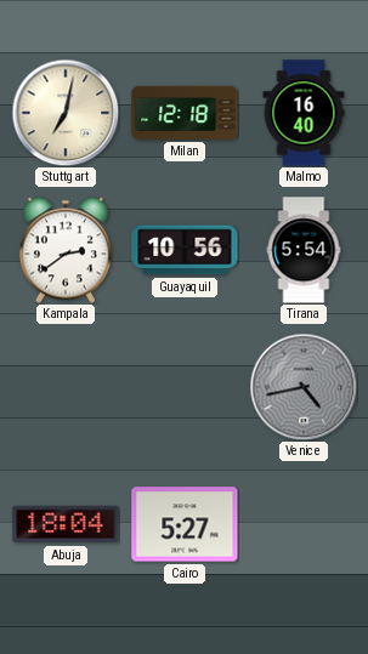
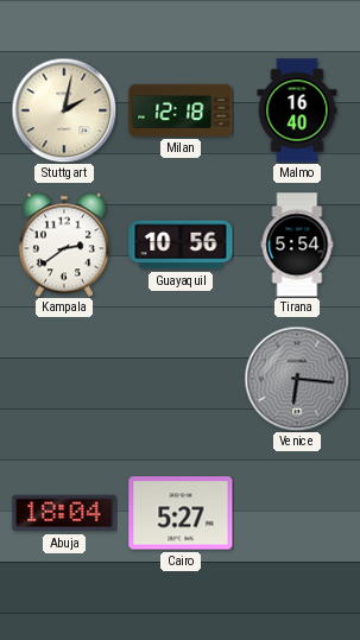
Stuttgart: 7:02 -> 2:02
Venice: 4:43 -> 6:16
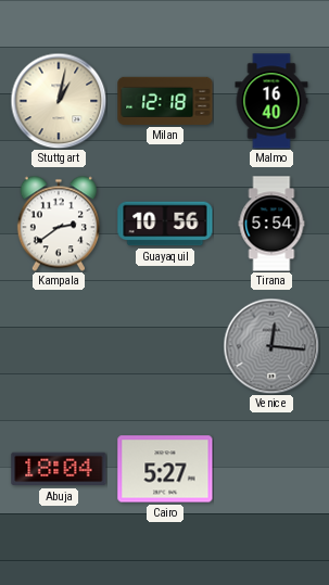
Stuttgart: 2:02 -> 1:02
Venice: 6:16 -> 12:16
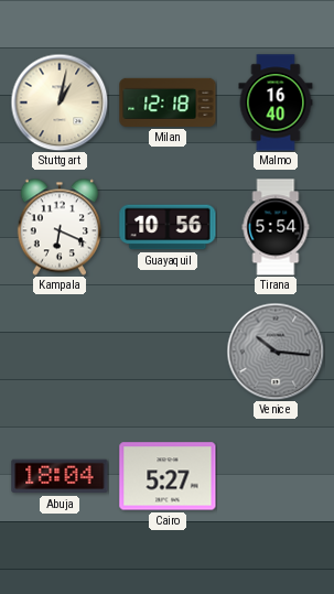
Kampala: 2:39 -> 6:19
Venice: 12:16 -> 10:16
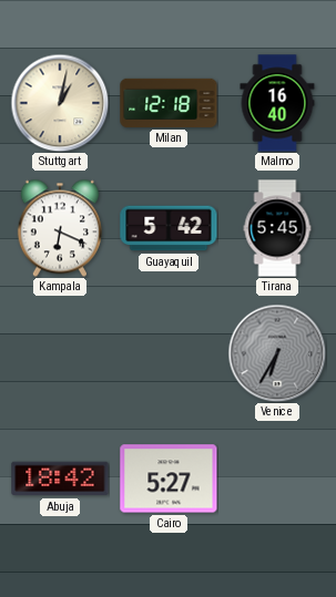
Guayaquil: 10:56 -> 5:42
Tirana: 5:54 -> 5:45
Venice: 10:16 -> 6:35
Abuja: 18:04 -> 18:42
